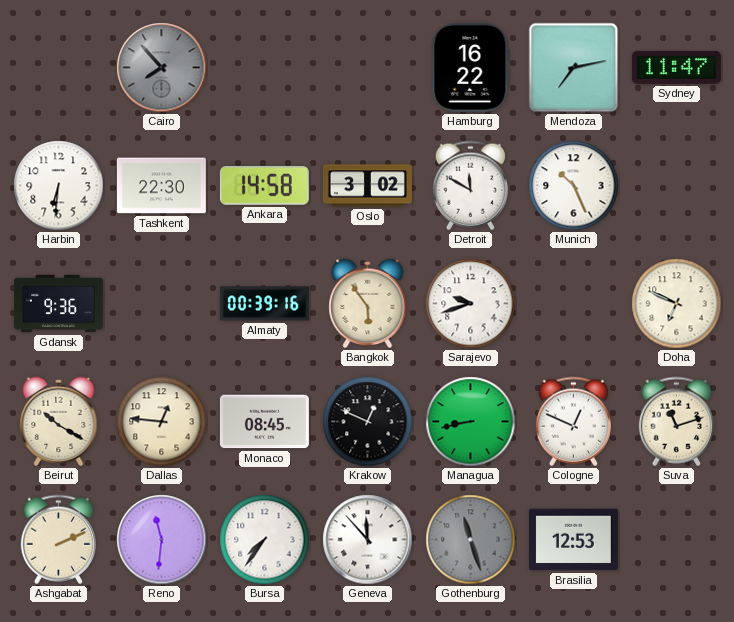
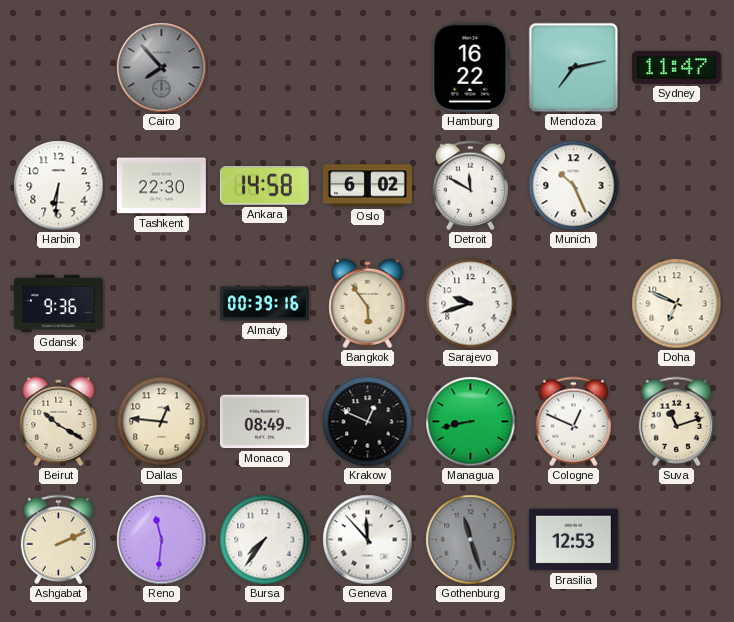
Oslo: 3:02 -> 6:02
Monaco: 08:45 -> 08:49
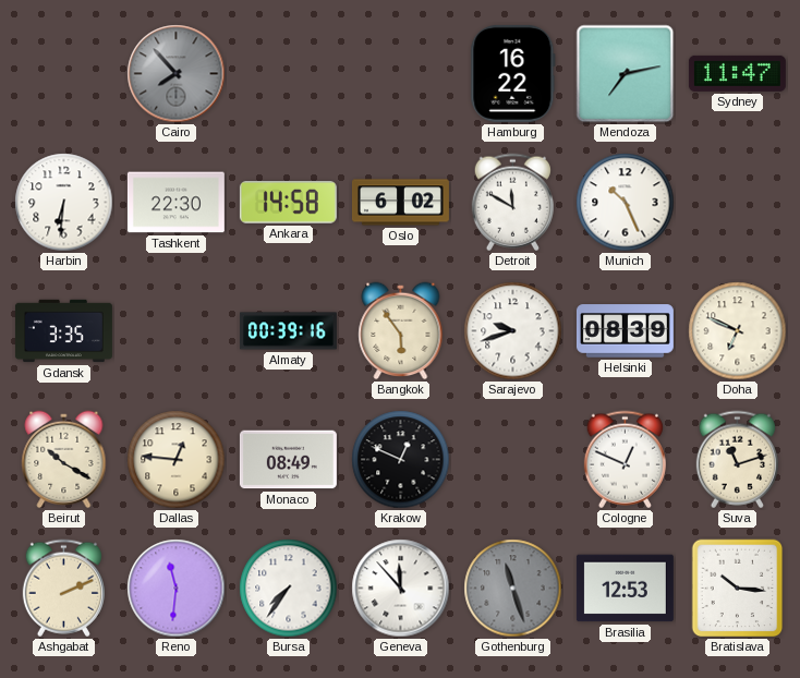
Gdansk: 9:36 -> 3:35
Helsinki: none -> 08:39
Managua: 8:43 -> none
Bratislava: none -> 10:16
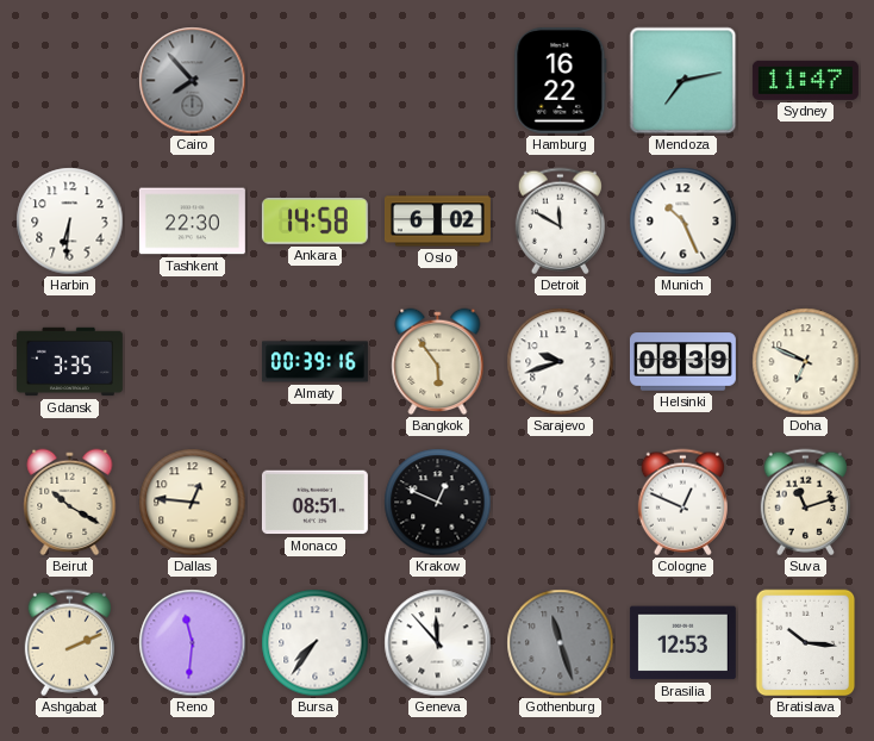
Monaco: 08:49 -> 08:51
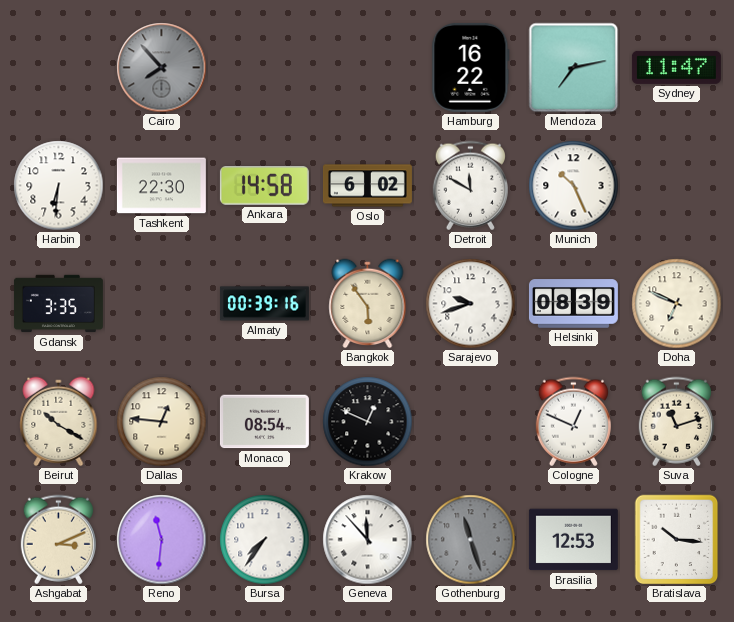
Monaco: 08:51 -> 08:54
Ashgabat: 2:11 -> 3:11
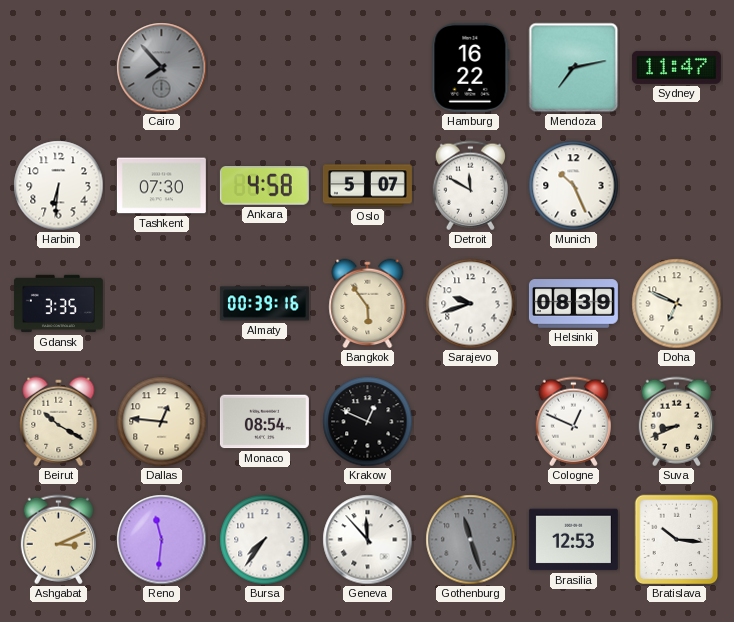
Tashkent: 22:30 -> 07:30
Ankara: 14:58 -> 4:58
Oslo: 6:02 -> 5:07
Suva: 11:12 -> 8:41
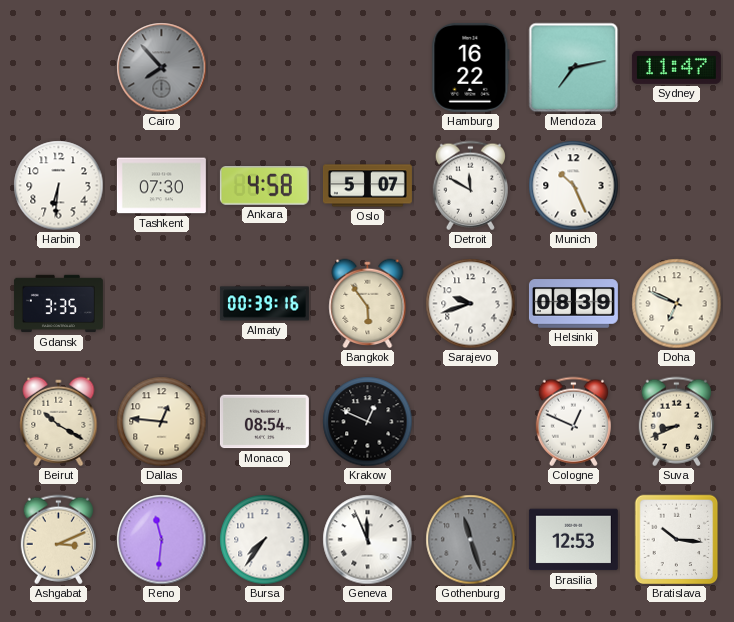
Geneva: 11:53 -> 11:56
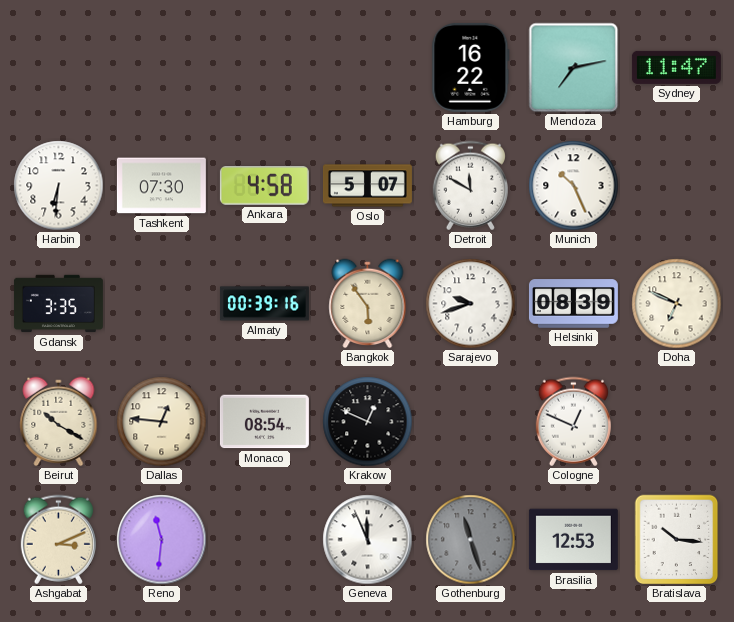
Cairo: 7:53 -> none
Suva: 8:41 -> none
Bursa: 7:36 -> none
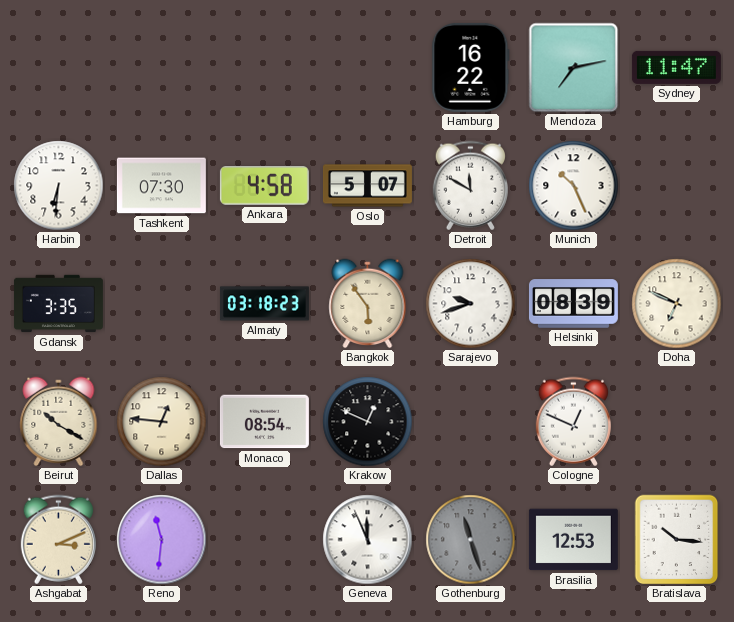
Almaty: 00:39 -> 03:18
